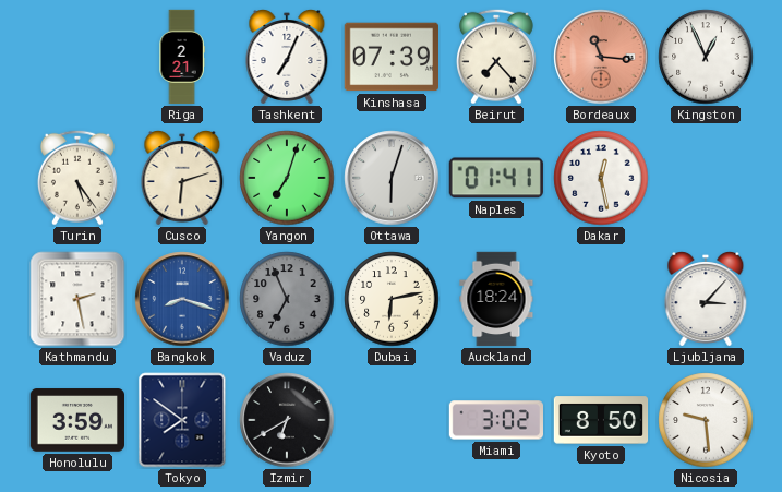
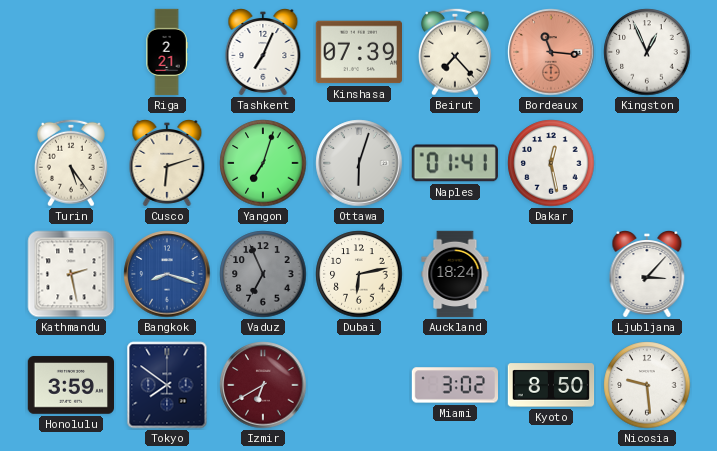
Izmir dial: black -> burgundy
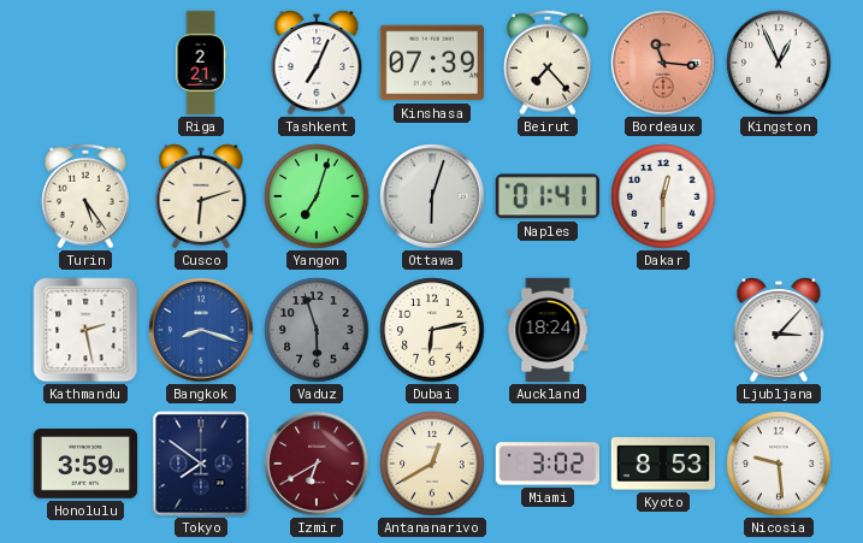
Dakar: 12:28 -> 12:30
Vaduz: 6:56 -> 5:57
Antananarivo: none -> 12:40
Kyoto: 8:50 -> 8:53
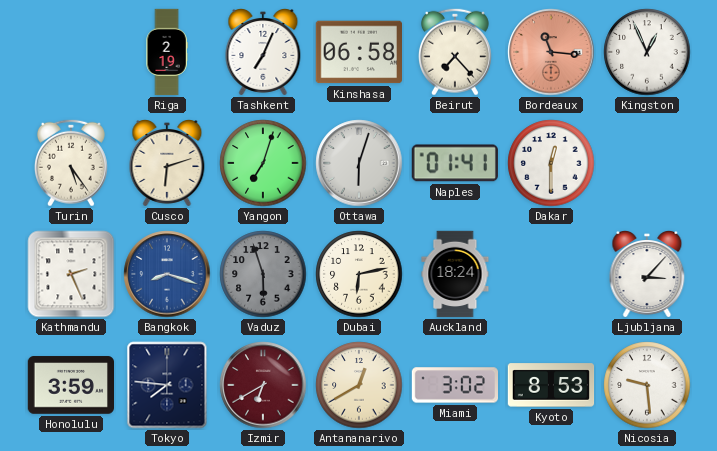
Riga: 2:21 -> 2:19
Kinshasa: 07:39 -> 06:58
Kathmandu: 2:28 -> 2:26
Tokyo: 7:51 -> 7:46
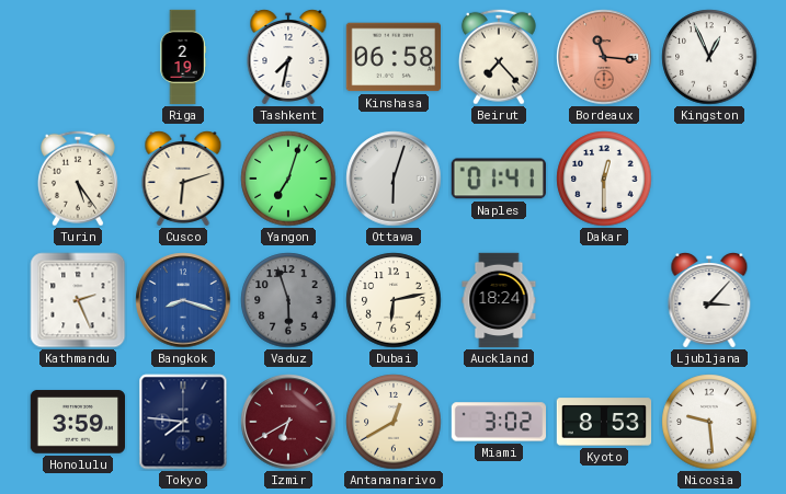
Tashkent: 7:04 -> 7:32
